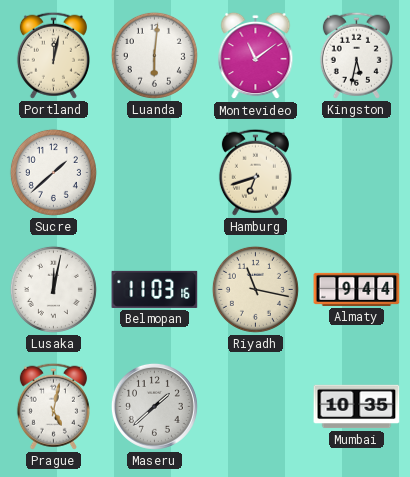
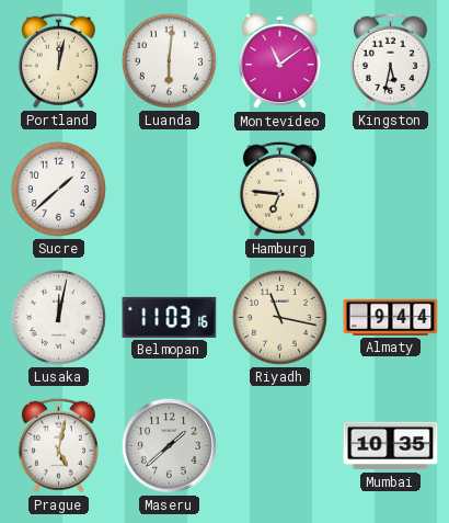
Hamburg: 6:42 -> 6:46
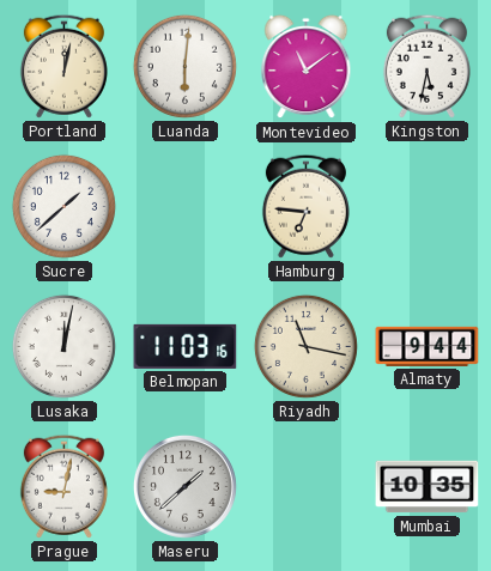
Prague: 5:02 -> 9:02
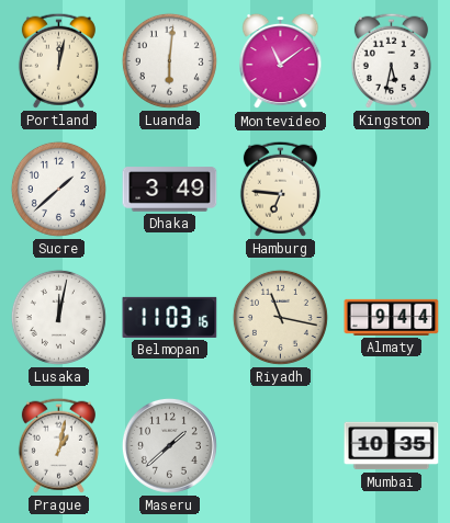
Dhaka: none -> 3:49
Prague: 9:02 -> 1:02
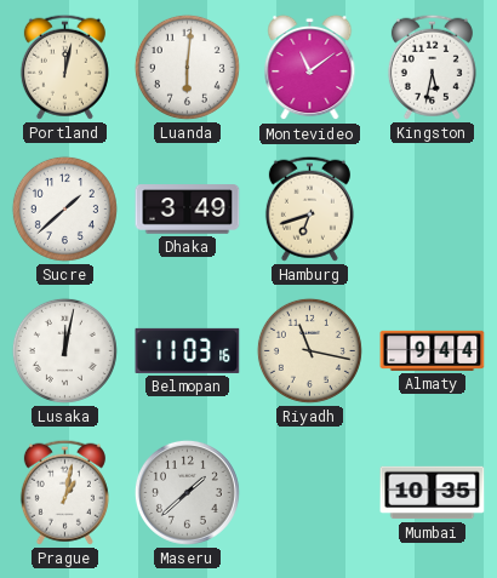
Hamburg: 6:46 -> 6:42
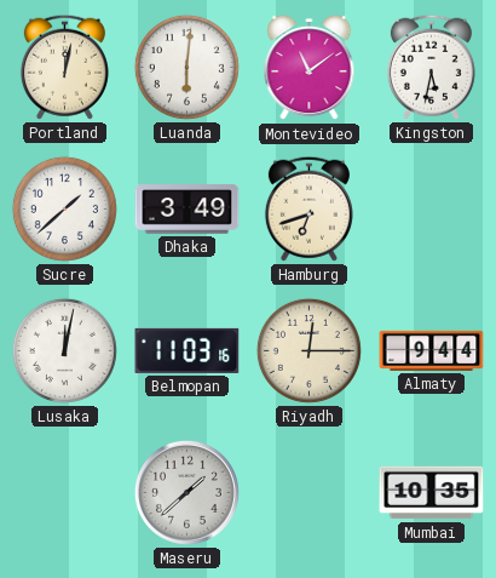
Riyadh: 11:17 -> 12:15
Prague: 1:02 -> none
